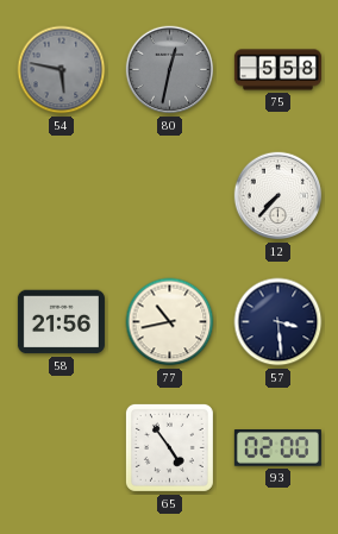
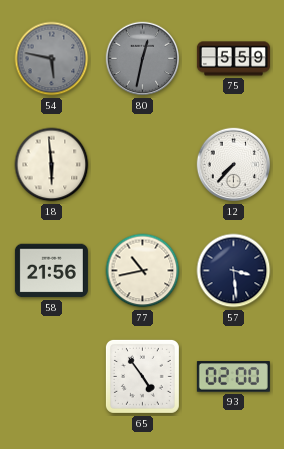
75: 5:58 -> 5:59
18: none -> 5:59
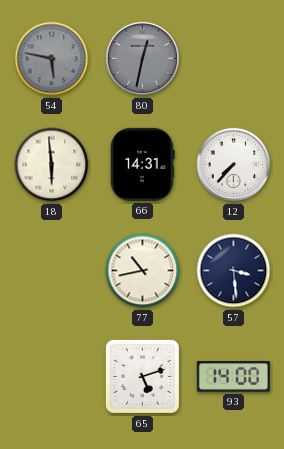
75: 5:59 -> none
66: none -> 14:31
58: 21:56 -> none
65: 4:54 -> 5:12
93: 02:00 -> 14:00
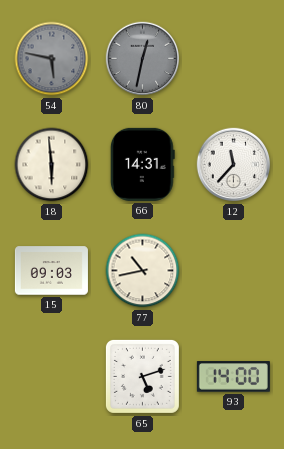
12: 7:37 -> 11:37
15: none -> 09:03
57: 3:29 -> none
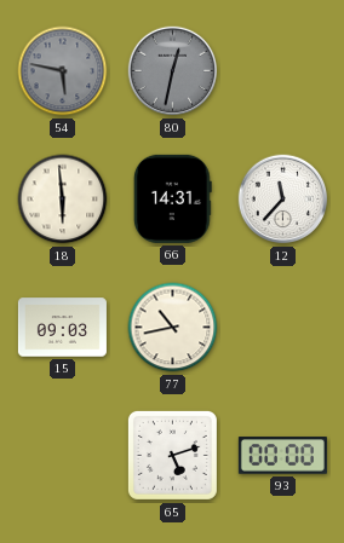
93: 14:00 -> 00:00
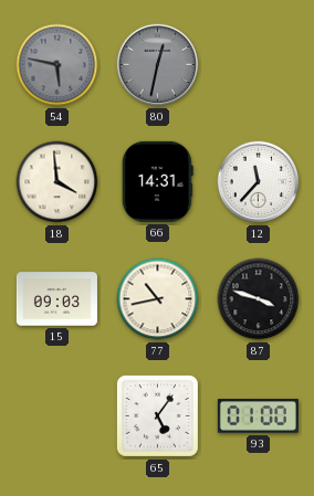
18: 5:59 -> 3:59
87: none -> 3:48
65: 5:12 -> 5:06
93: 00:00 -> 01:00
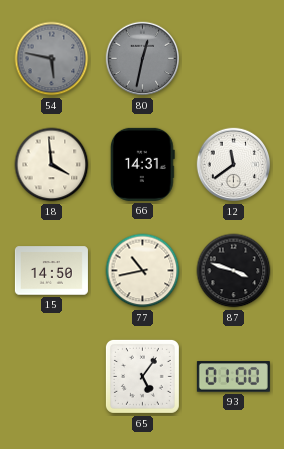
12: 11:37 -> 11:39
15: 09:03 -> 14:50
